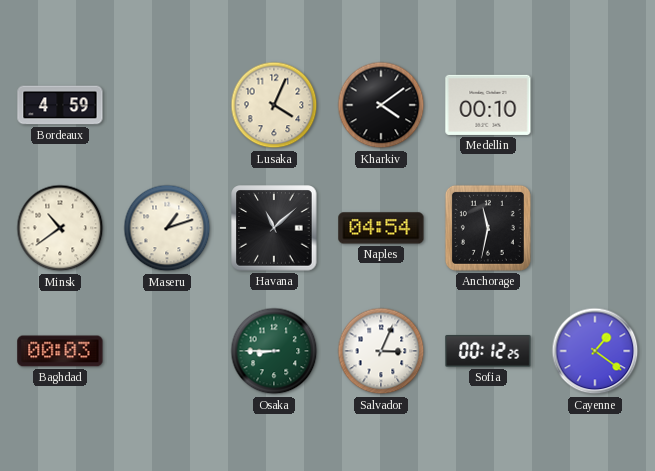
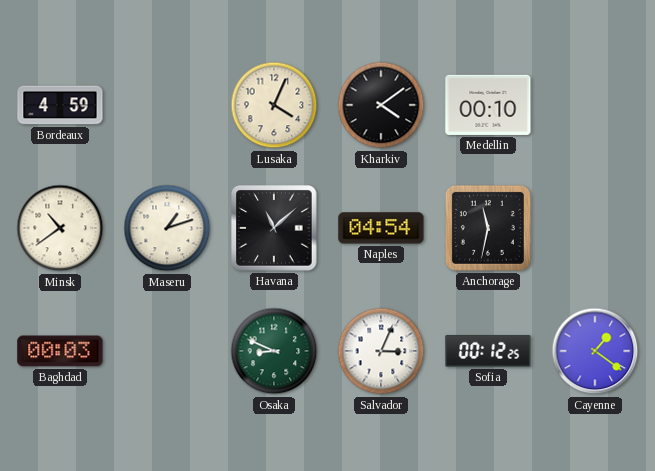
Osaka: 8:45 -> 8:49
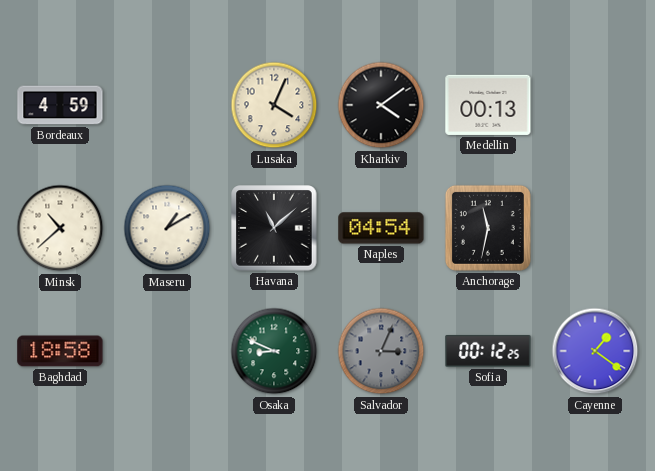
Medellin: 00:10 -> 00:13
Minsk: 10:39 -> 10:38
Maseru: 1:12 -> 1:10
Baghdad: 00:03 -> 18:58
Salvador dial: white -> grey
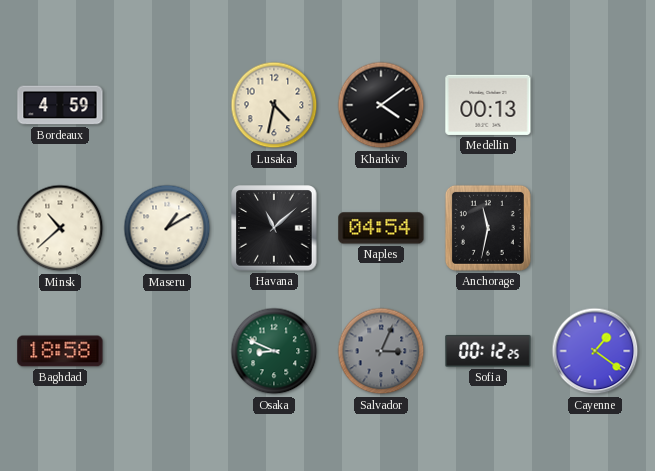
Lusaka: 4:04 -> 4:32
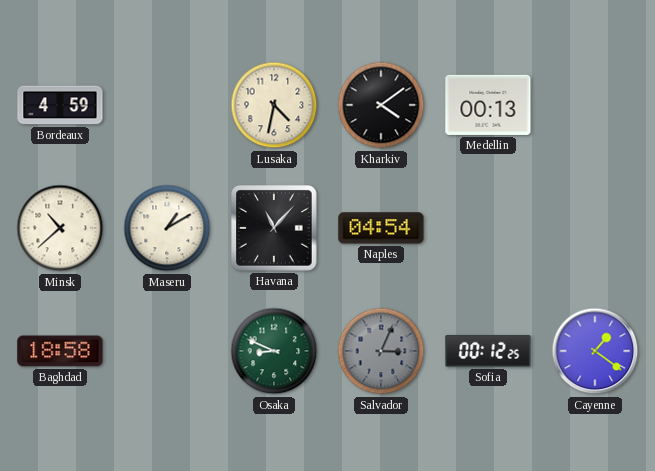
Havana: 11:08 -> 11:07
Anchorage: 11:32 -> none
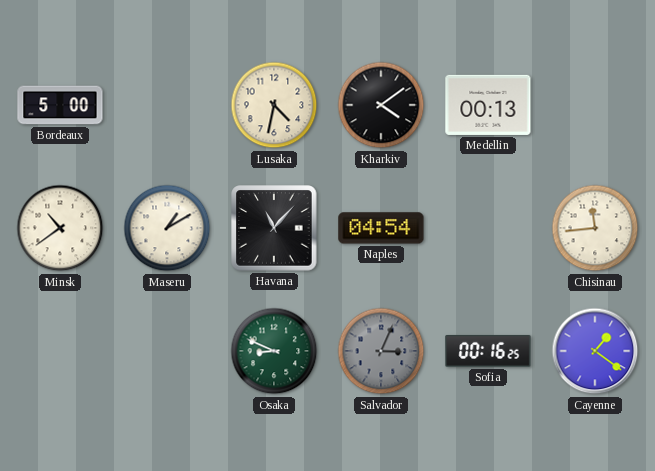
Bordeaux: 4:59 -> 5:00
Minsk: 10:38 -> 10:39
Chisinau: none -> 11:44
Baghdad: 18:58 -> none
Sofia: 00:12 -> 00:16
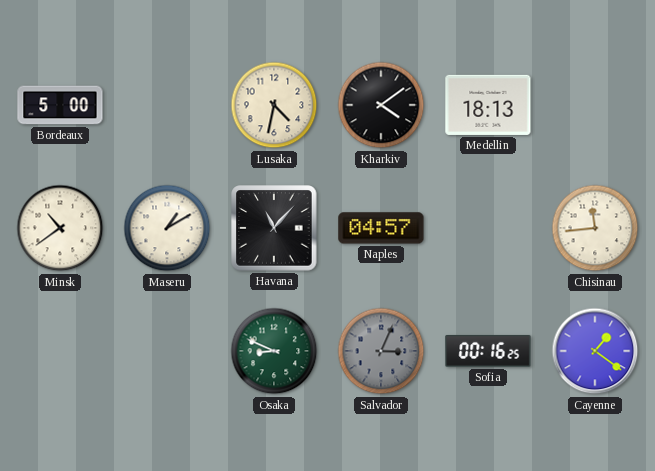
Medellin: 00:13 -> 18:13
Naples: 04:54 -> 04:57
